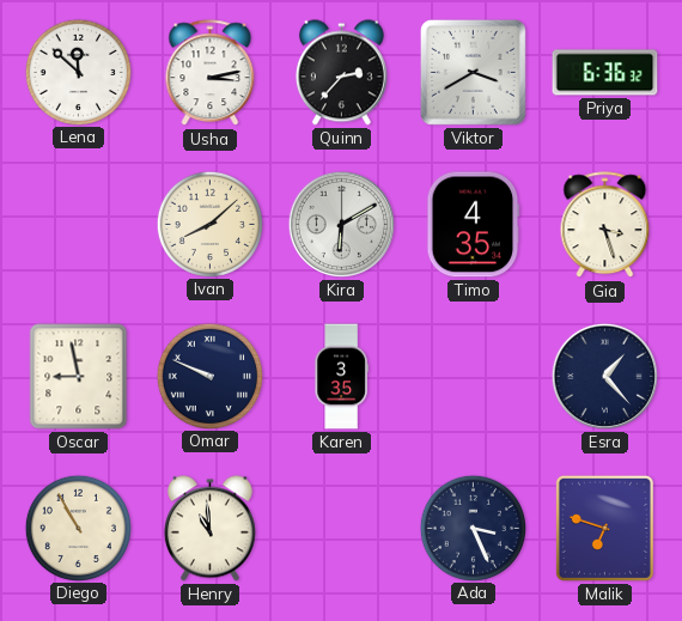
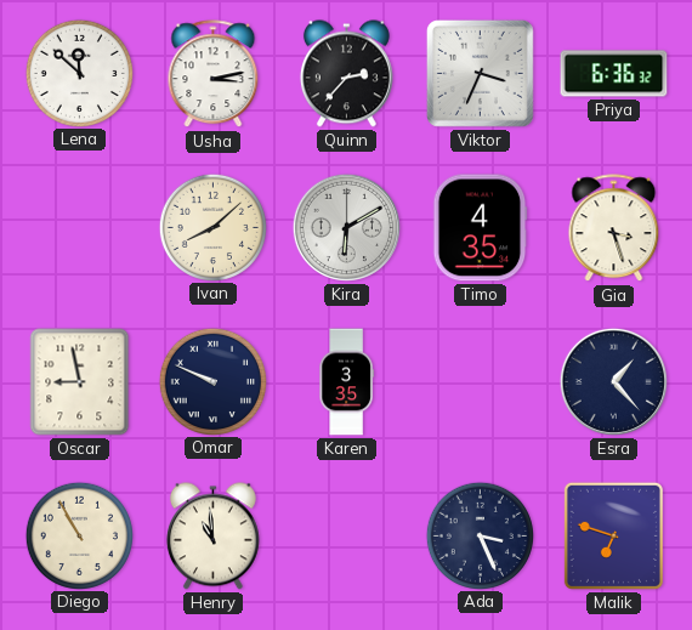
Viktor: 3:40 -> 3:34
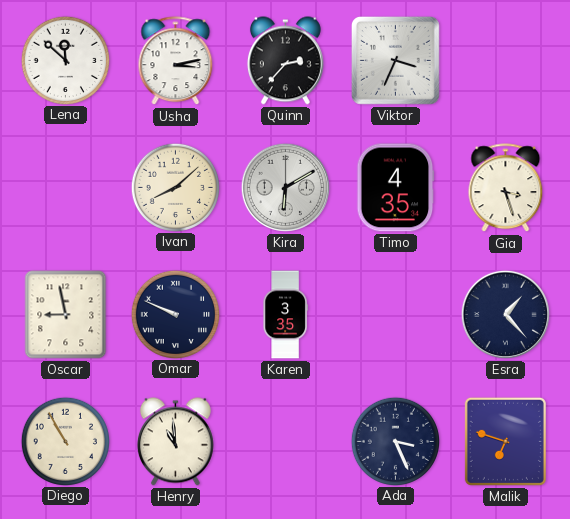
Priya: 6:36 -> none
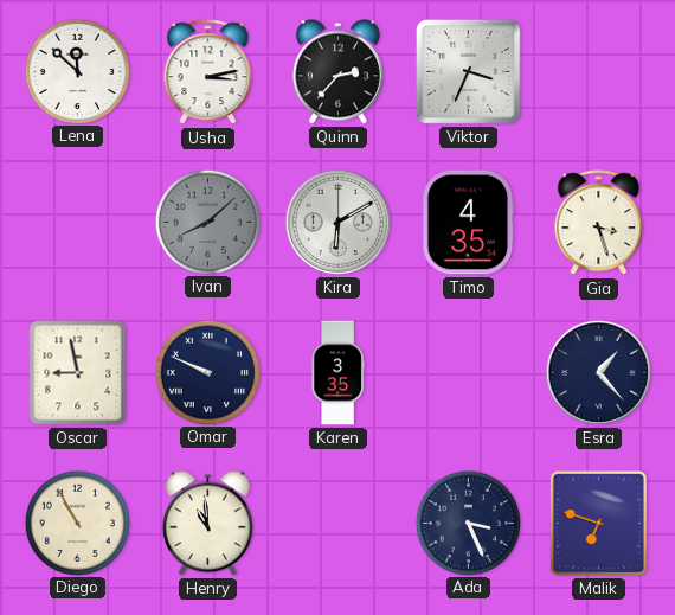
Ivan dial: cream -> grey
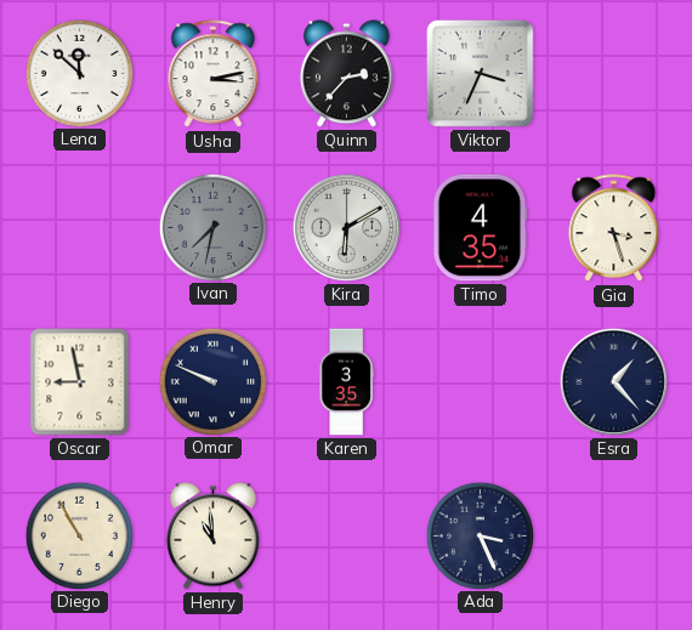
Ivan: 8:08 -> 7:32
Malik: 6:48 -> none
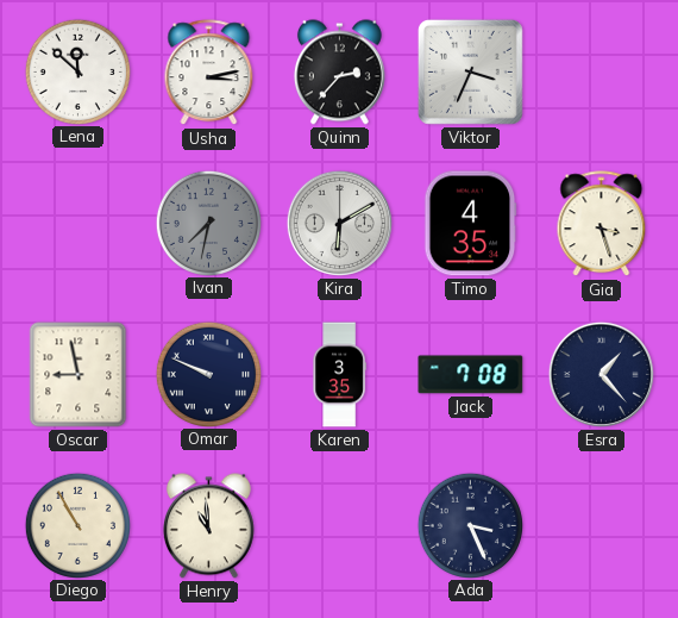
Jack: none -> 7:08
